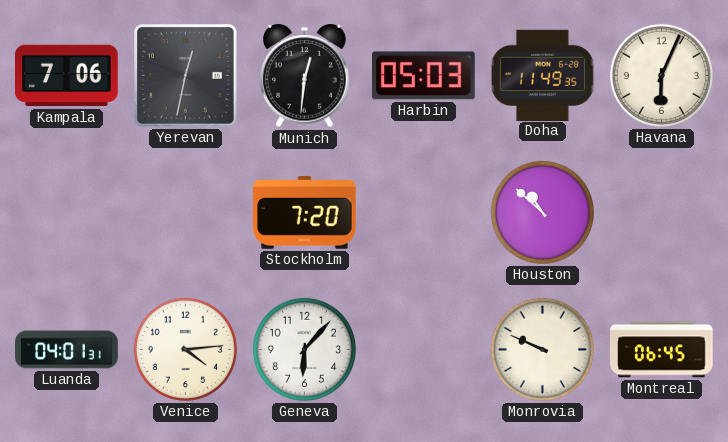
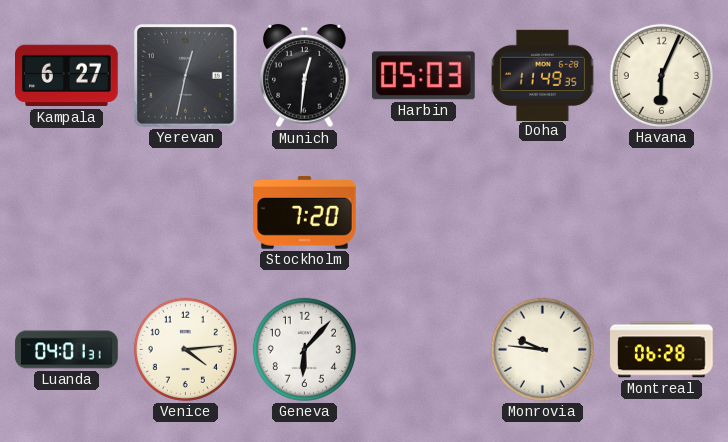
Kampala: 7:06 -> 6:27
Houston: 10:52 -> none
Monrovia: 9:49 -> 9:46
Montreal: 06:45 -> 06:28
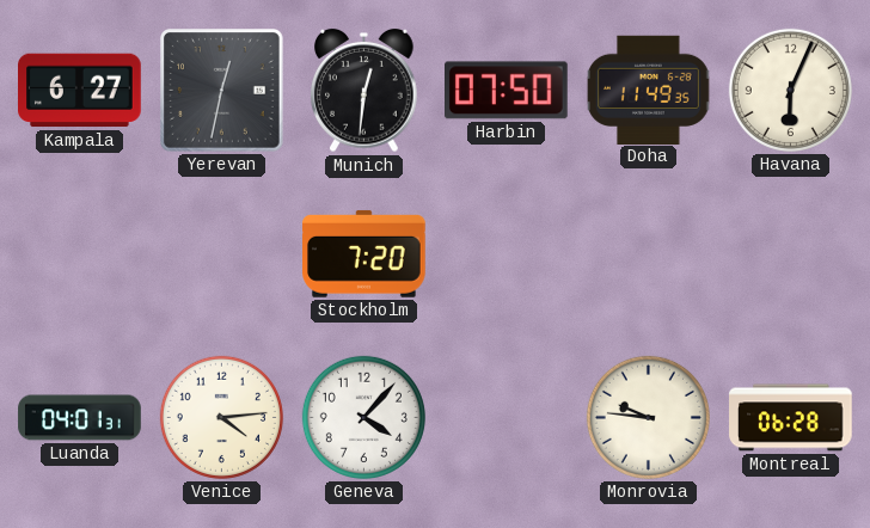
Harbin: 05:03 -> 07:50
Geneva: 6:07 -> 4:07
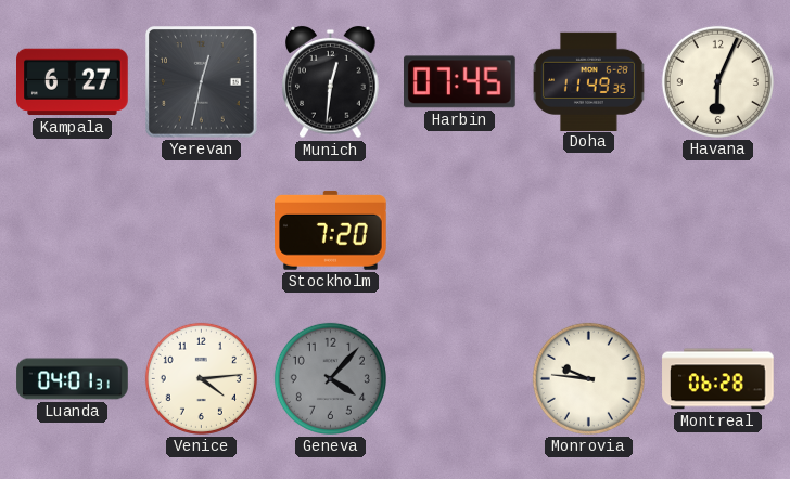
Harbin: 07:50 -> 07:45
Geneva dial: white -> grey
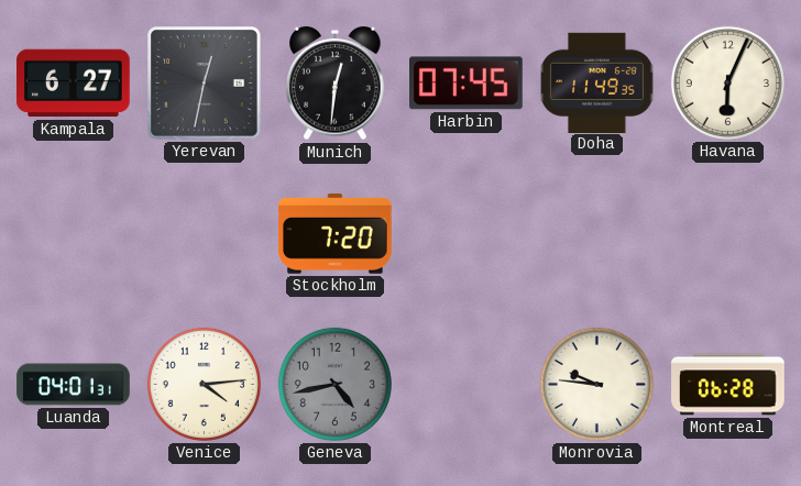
Geneva: 4:07 -> 4:43
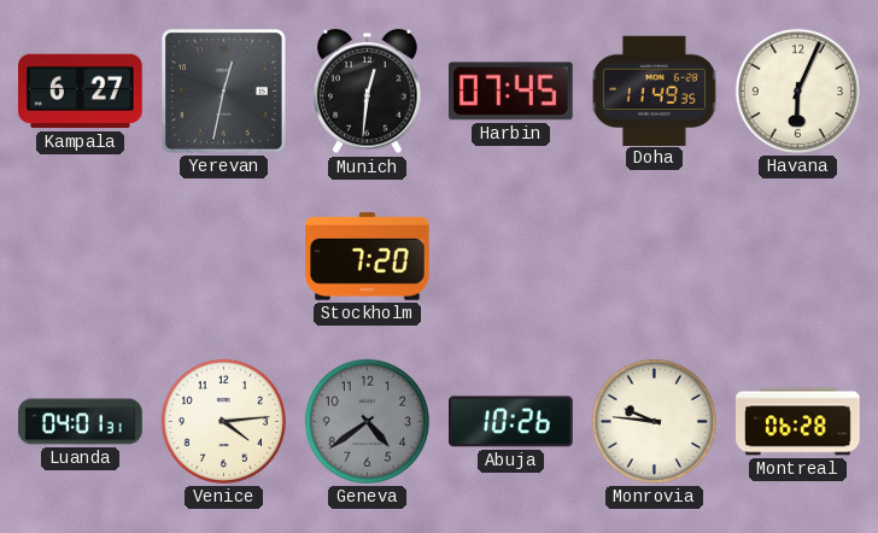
Geneva: 4:43 -> 4:39
Abuja: none -> 10:26
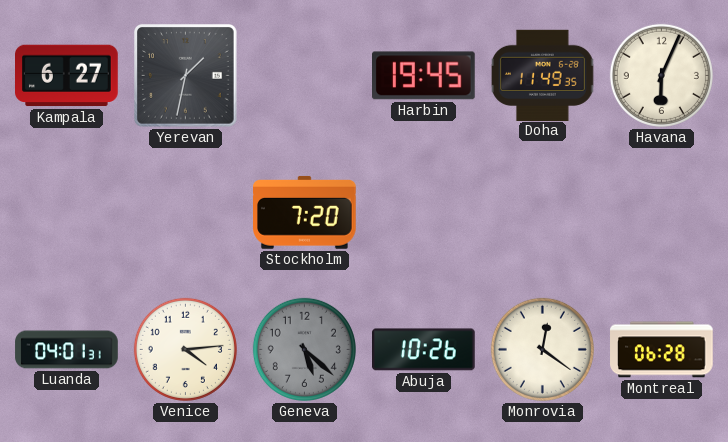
Yerevan: 12:32 -> 1:32
Munich: 12:31 -> none
Harbin: 07:45 -> 19:45
Geneva: 4:39 -> 5:22
Monrovia: 9:46 -> 12:21
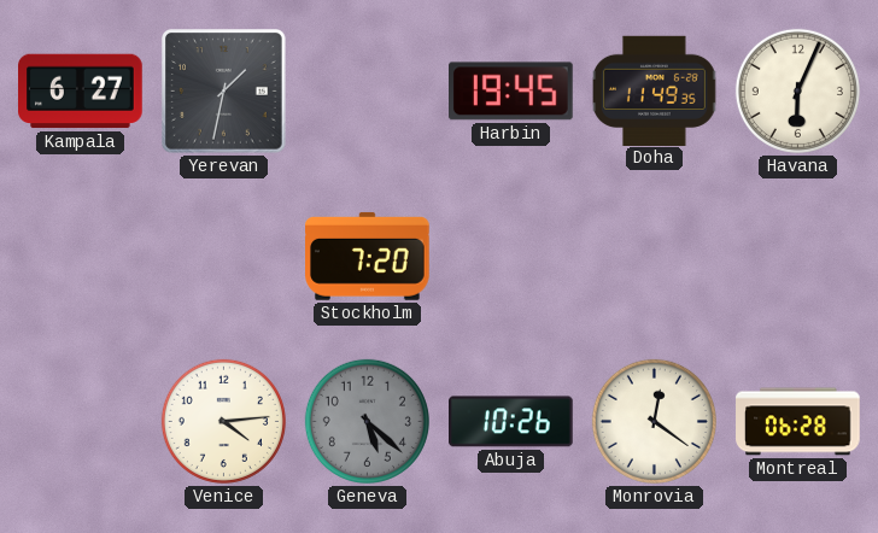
Luanda: 04:01 -> none
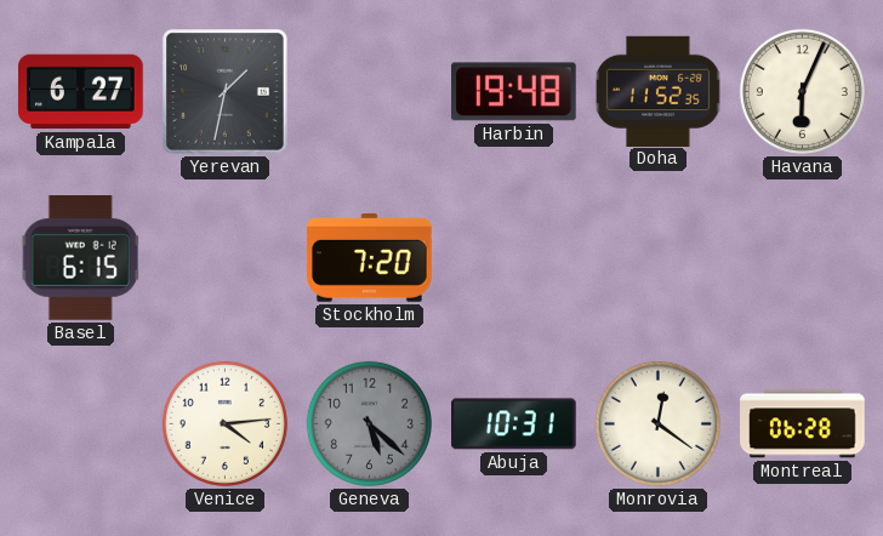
Harbin: 19:45 -> 19:48
Doha: 11:49 -> 11:52
Basel: none -> 6:15
Abuja: 10:26 -> 10:31
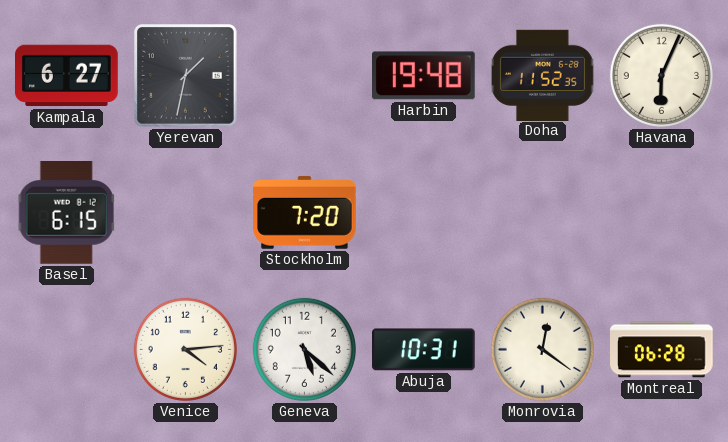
Geneva dial: grey -> white
